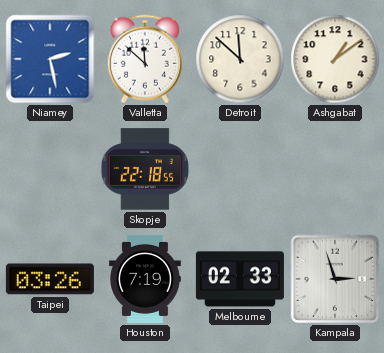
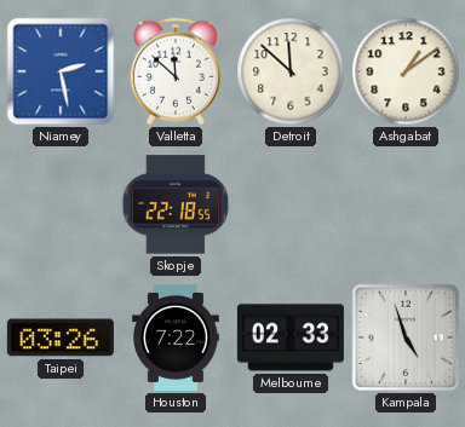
Houston: 7:19 -> 7:22
Kampala: 2:57 -> 4:57
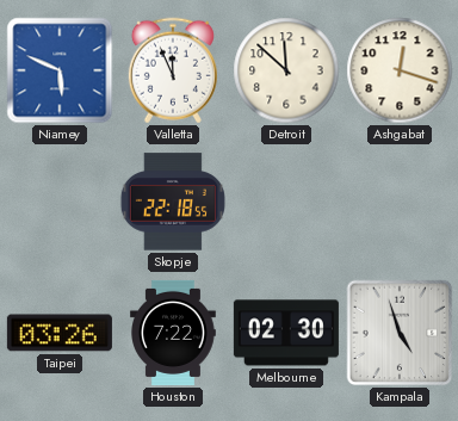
Niamey: 2:28 -> 5:49
Valletta: 11:52 -> 11:56
Ashgabat: 1:09 -> 12:18
Melbourne: 02:33 -> 02:30
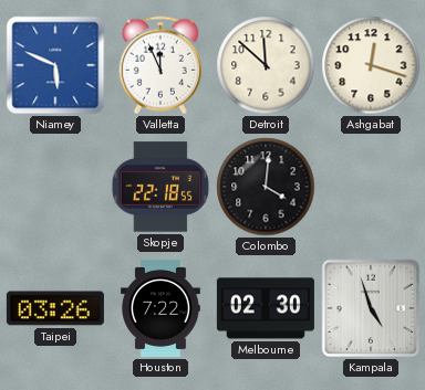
Colombo: none -> 4:01
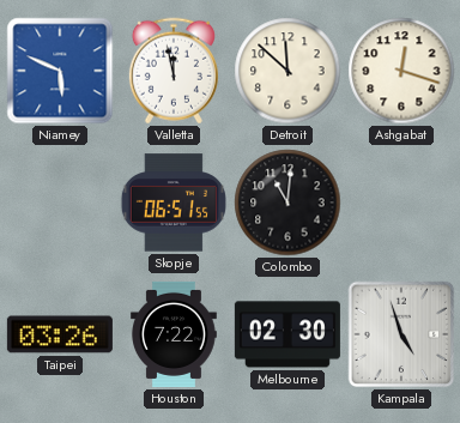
Valletta: 11:56 -> 11:58
Skopje: 22:18 -> 06:51
Colombo: 4:01 -> 11:01
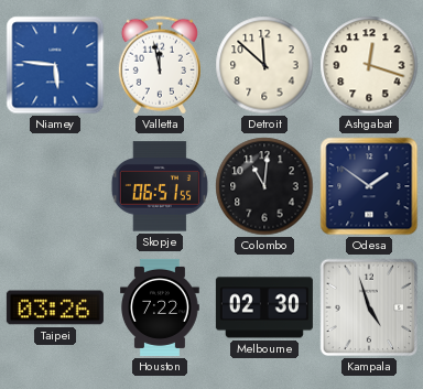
Niamey: 5:49 -> 5:46
Odesa: none -> 1:51
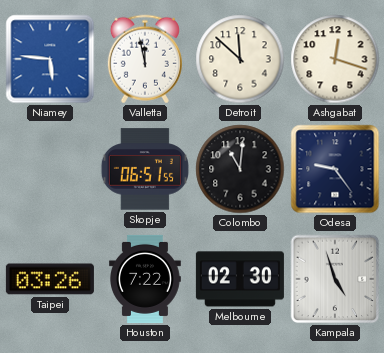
Odesa: 1:51 -> 9:24
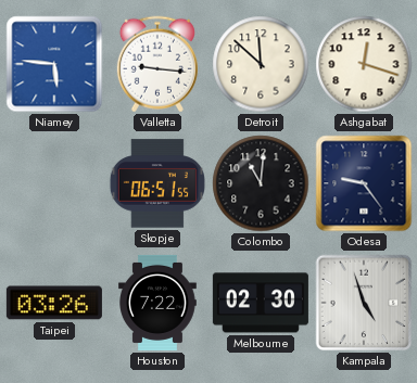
Valletta: 11:58 -> 9:16
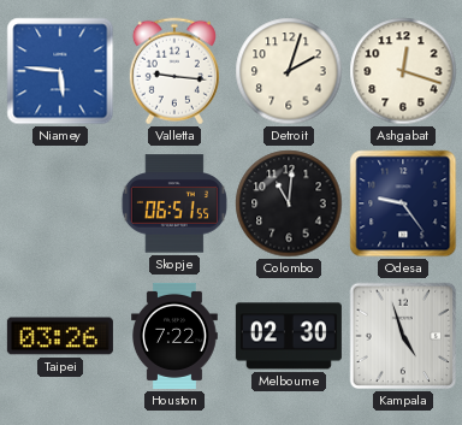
Detroit: 11:52 -> 2:03
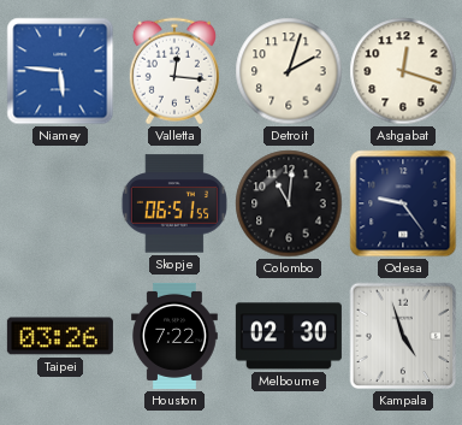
Valletta: 9:16 -> 12:16
